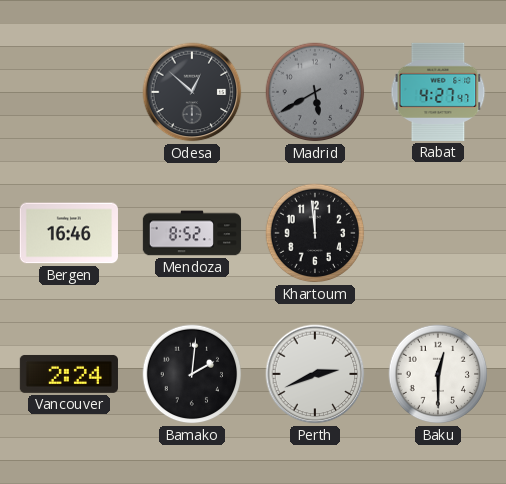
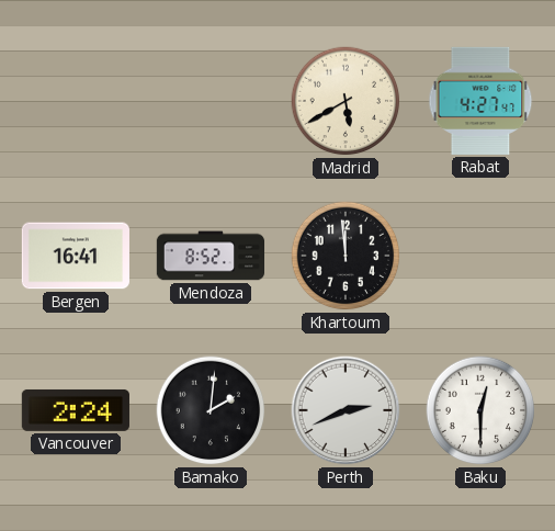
Odesa: 12:52 -> none
Madrid dial: grey -> cream
Bergen: 16:46 -> 16:41
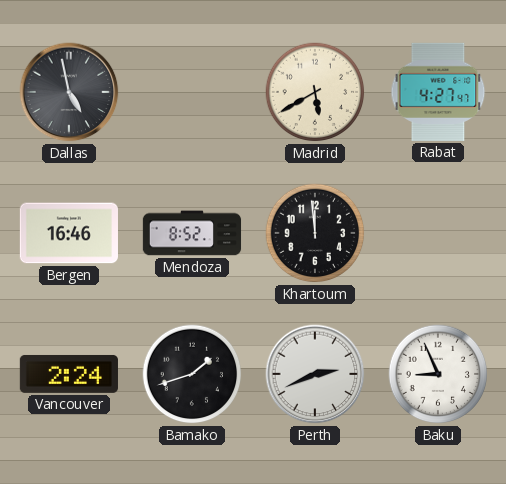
Dallas: none -> 4:58
Bergen: 16:41 -> 16:46
Bamako: 2:01 -> 1:42
Baku: 12:30 -> 8:56
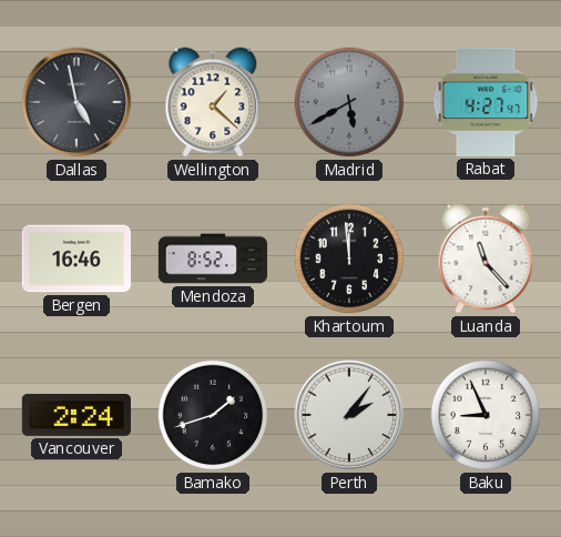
Wellington: none -> 1:22
Madrid dial: cream -> grey
Luanda: none -> 11:23
Perth: 2:41 -> 2:06
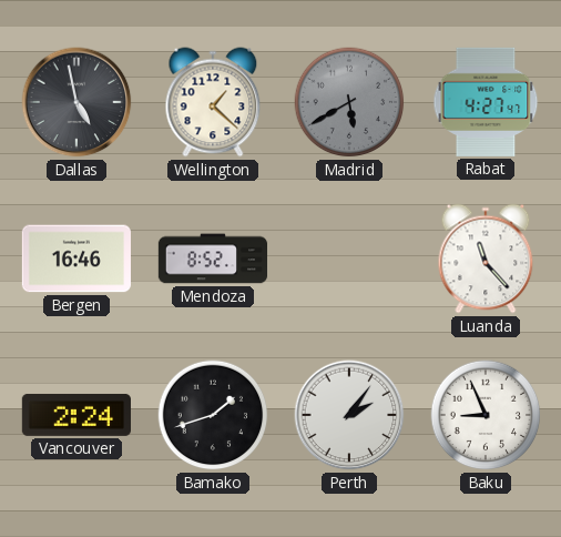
Khartoum: 11:59 -> none
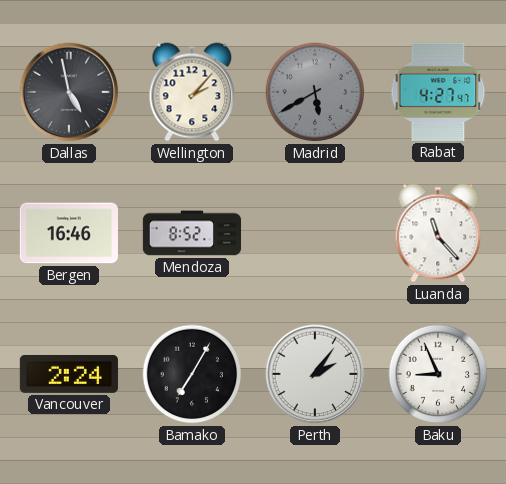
Wellington: 1:22 -> 2:07
Bamako: 1:42 -> 7:05
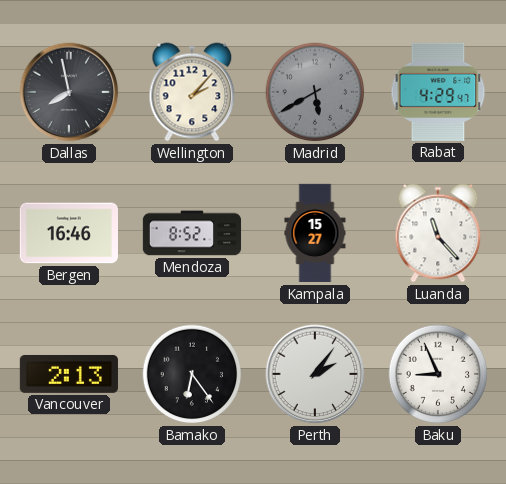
Dallas: 4:58 -> 7:58
Rabat: 4:27 -> 4:29
Kampala: none -> 15:27
Vancouver: 2:24 -> 2:13
Bamako: 7:05 -> 6:24
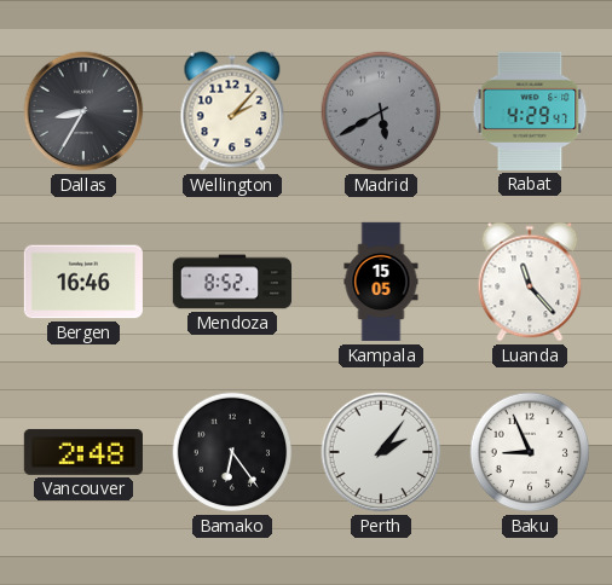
Dallas: 7:58 -> 8:35
Kampala: 15:27 -> 15:05
Vancouver: 2:13 -> 2:48
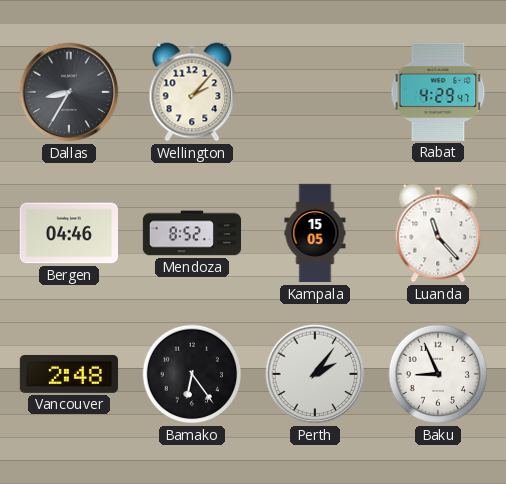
Madrid: 5:40 -> none
Bergen: 16:46 -> 04:46
